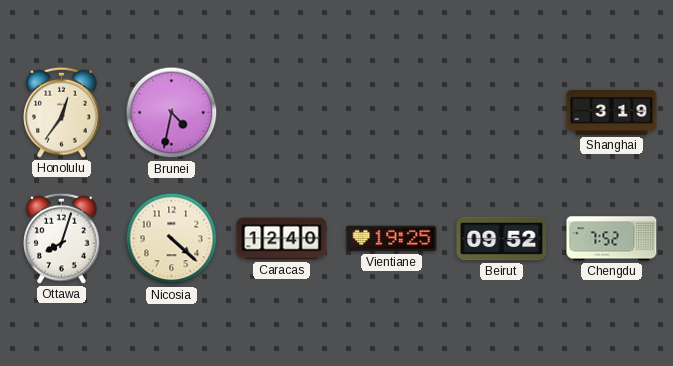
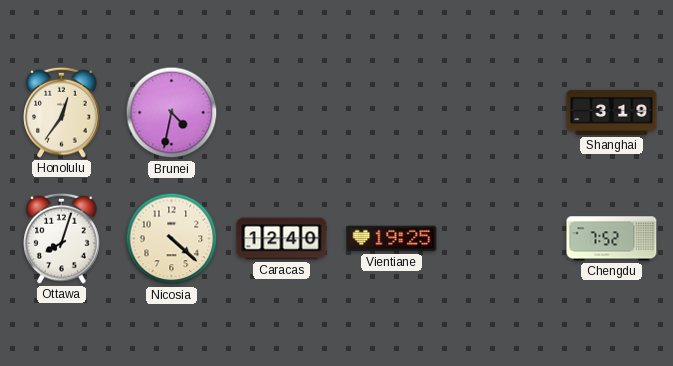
Beirut: 09:52 -> none
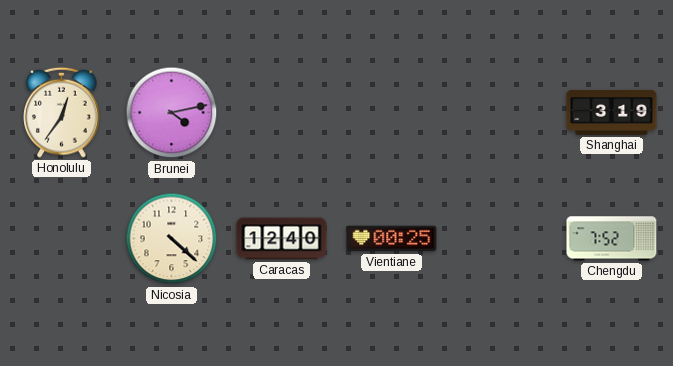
Brunei: 4:32 -> 4:13
Ottawa: 8:03 -> none
Vientiane: 19:25 -> 00:25
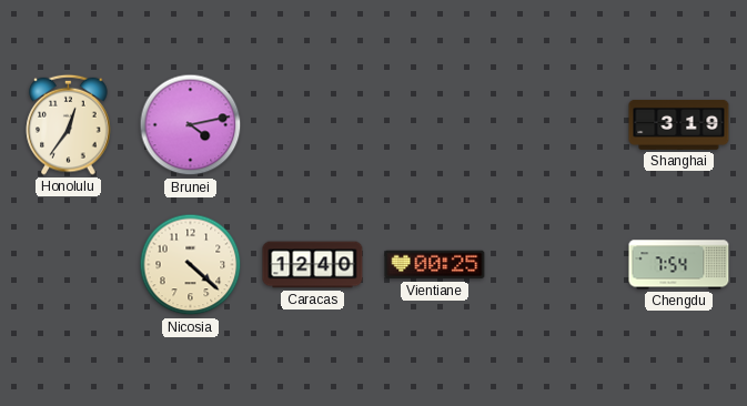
Chengdu: 7:52 -> 7:54
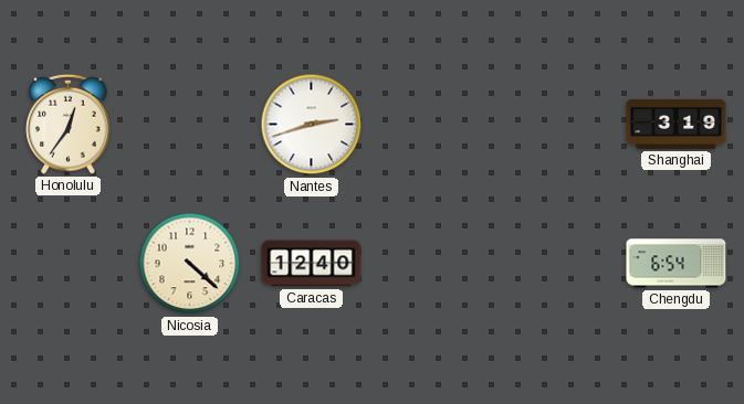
Brunei: 4:13 -> none
Nantes: none -> 2:42
Vientiane: 00:25 -> none
Chengdu: 7:54 -> 6:54
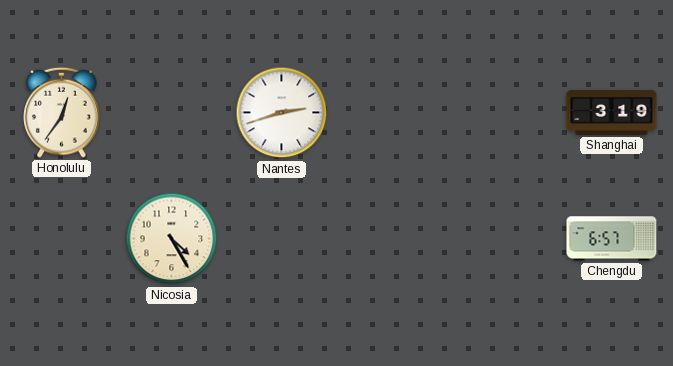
Nicosia: 4:22 -> 4:25
Caracas: 12:40 -> none
Chengdu: 6:54 -> 6:57
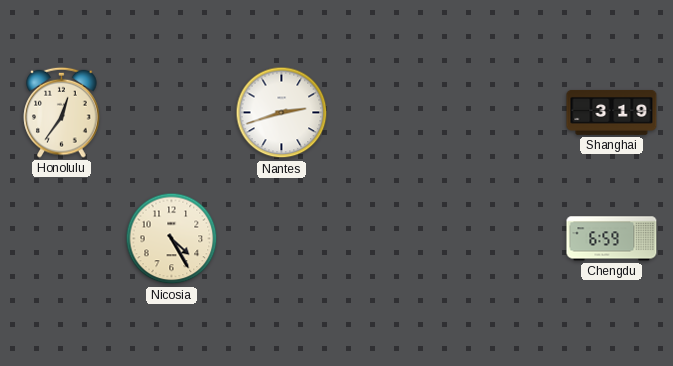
Chengdu: 6:57 -> 6:59
